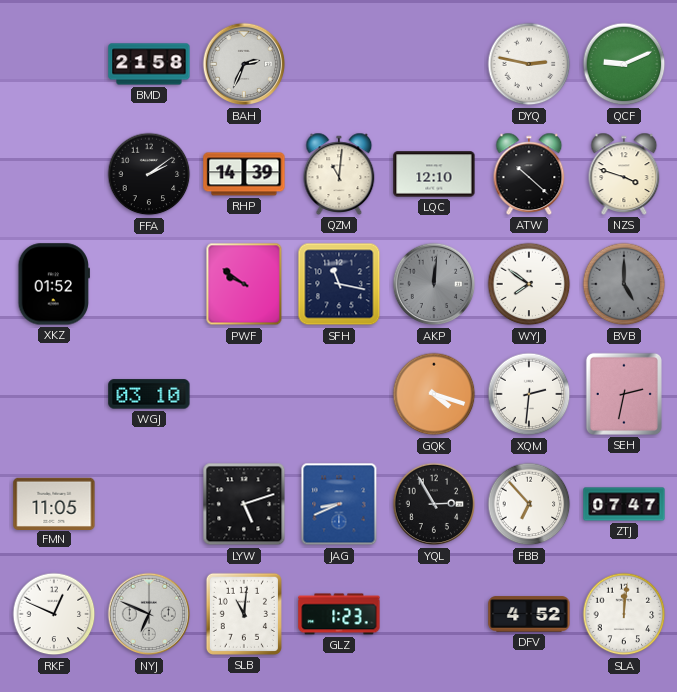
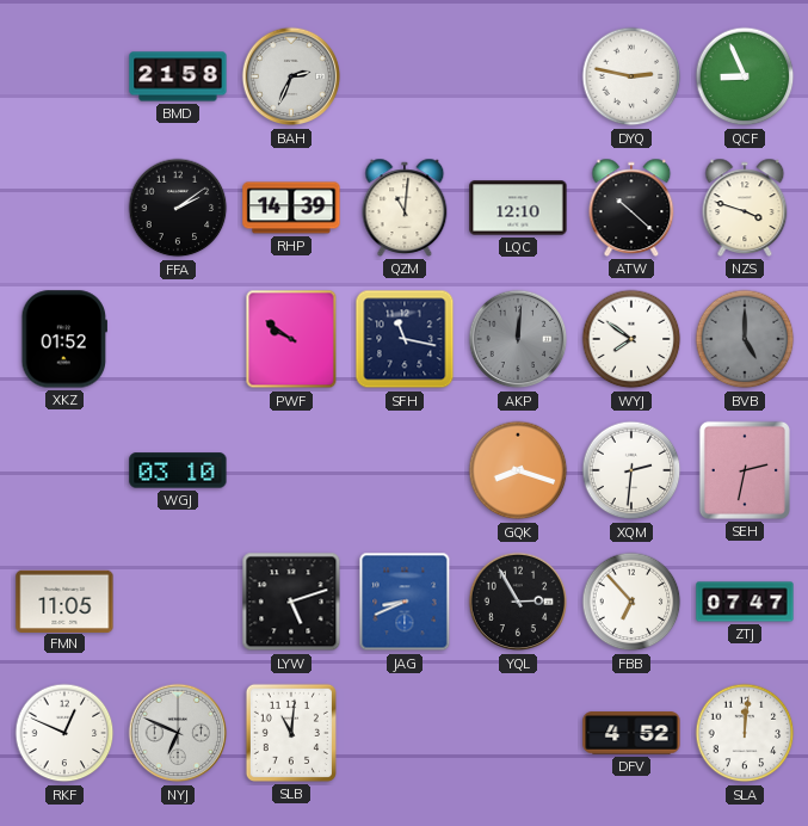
QCF: 9:11 -> 8:56
GQK: 4:18 -> 8:18
GLZ: 1:23 -> none
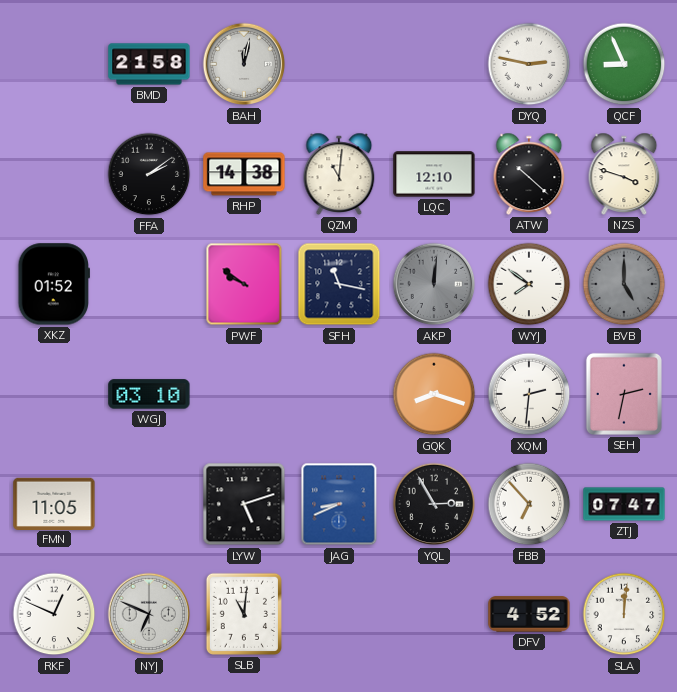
BAH: 2:34 -> 12:02
RHP: 14:39 -> 14:38
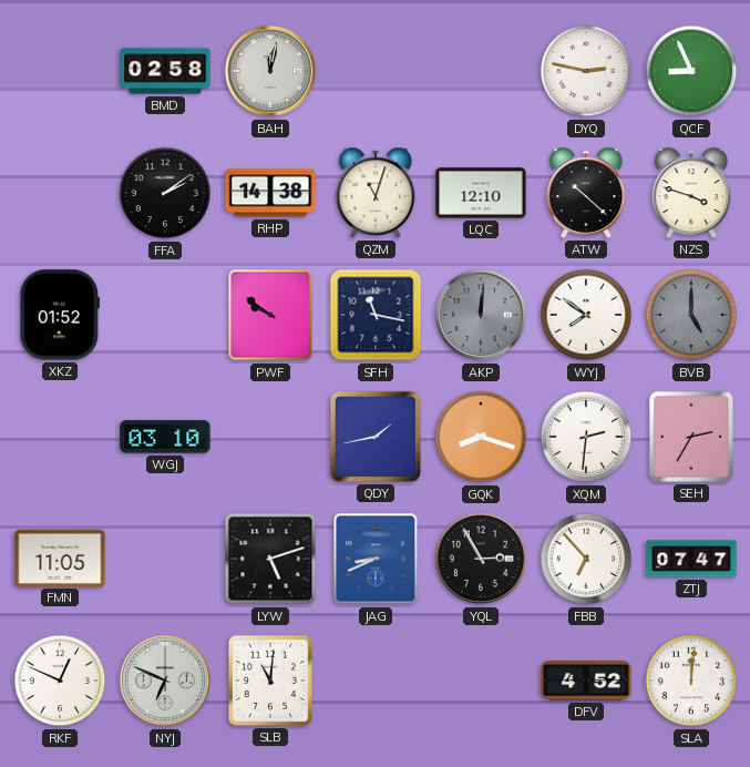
BMD: 21:58 -> 02:58
QZM: 11:01 -> 11:03
QDY: none -> 1:43
SEH: 2:32 -> 2:35
